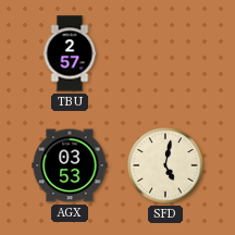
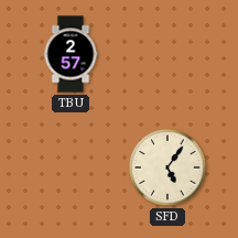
AGX: 03:53 -> none
SFD: 5:02 -> 5:06
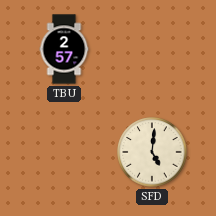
SFD: 5:06 -> 5:01
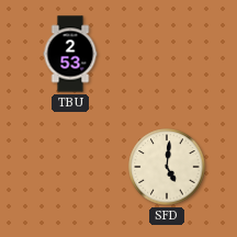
TBU: 2:57 -> 2:53
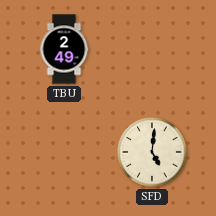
TBU: 2:53 -> 2:49
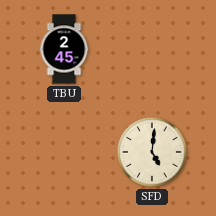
TBU: 2:49 -> 2:45
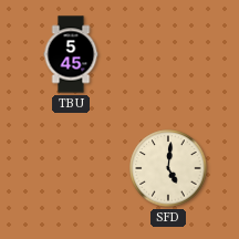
TBU: 2:45 -> 5:45
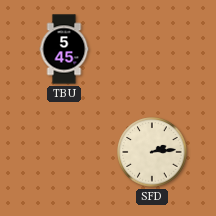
SFD: 5:01 -> 2:14
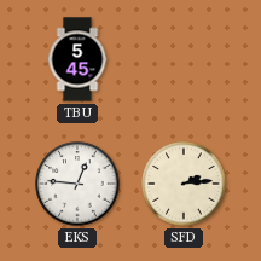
EKS: none -> 12:46
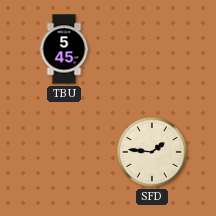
EKS: 12:46 -> none
SFD: 2:14 -> 1:46
